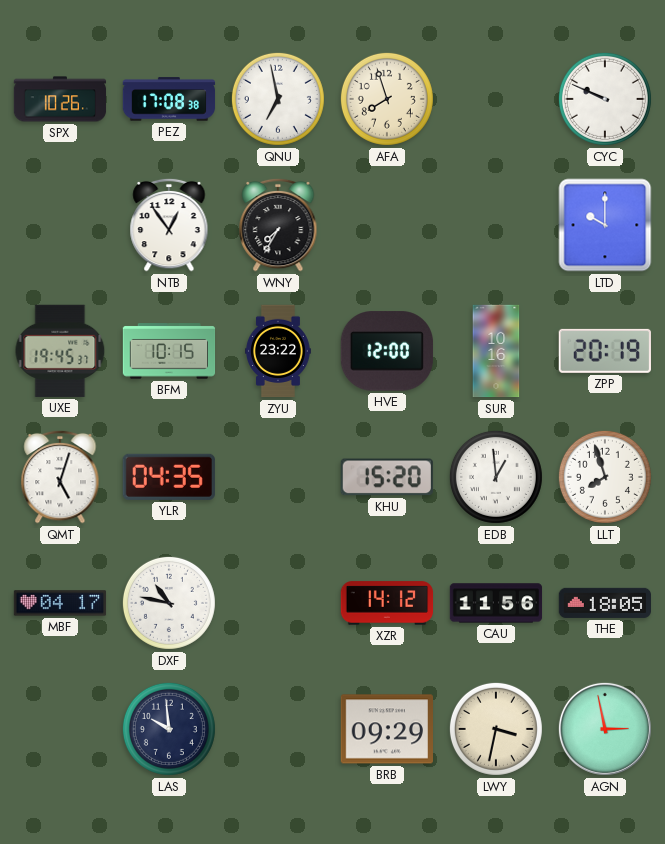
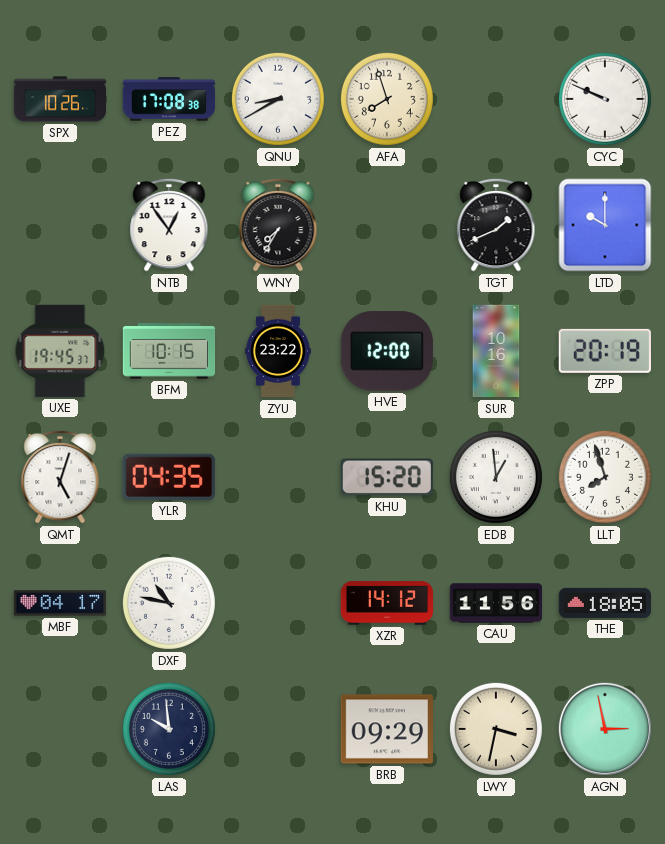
QNU: 6:58 -> 8:40
TGT: none -> 1:41
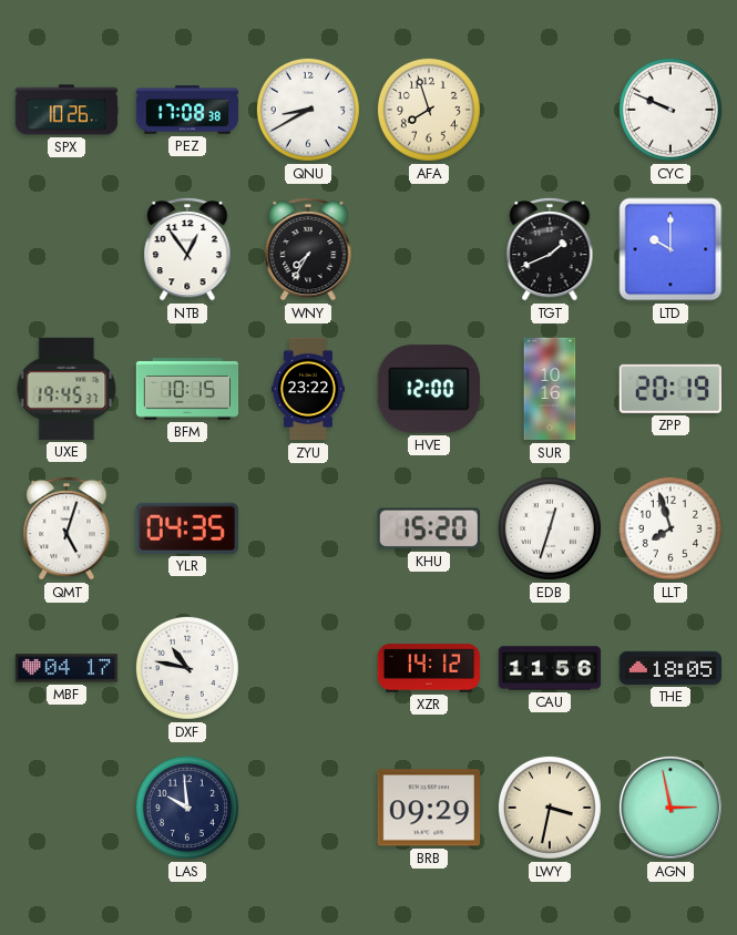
EDB: 12:59 -> 12:33
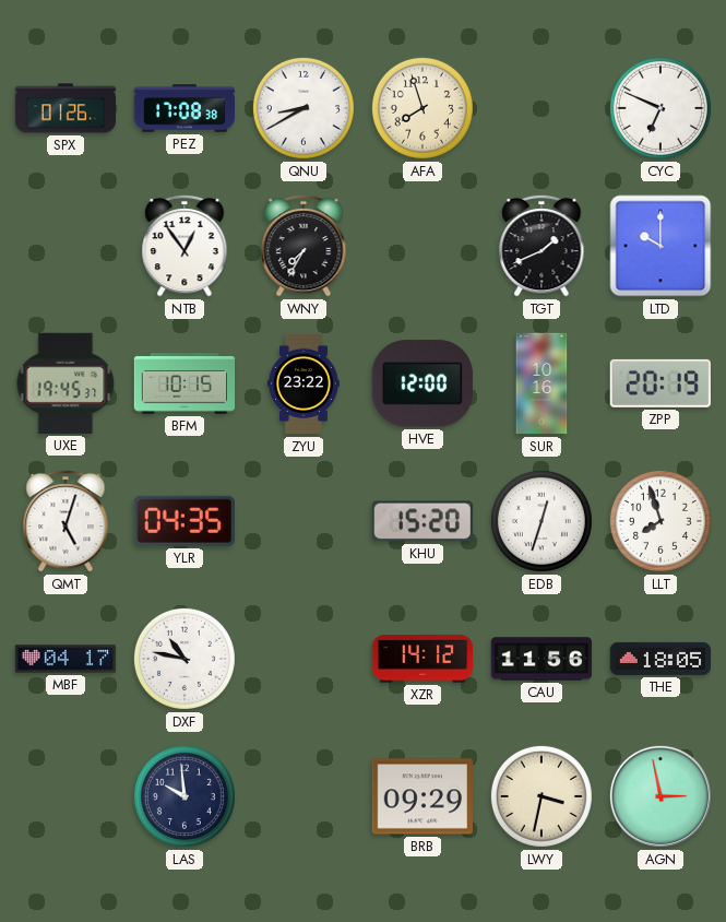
SPX: 10:26 -> 01:26
CYC: 9:49 -> 6:49
